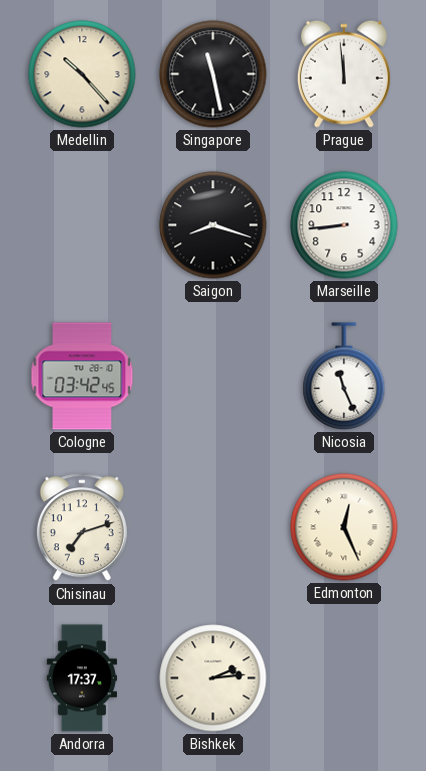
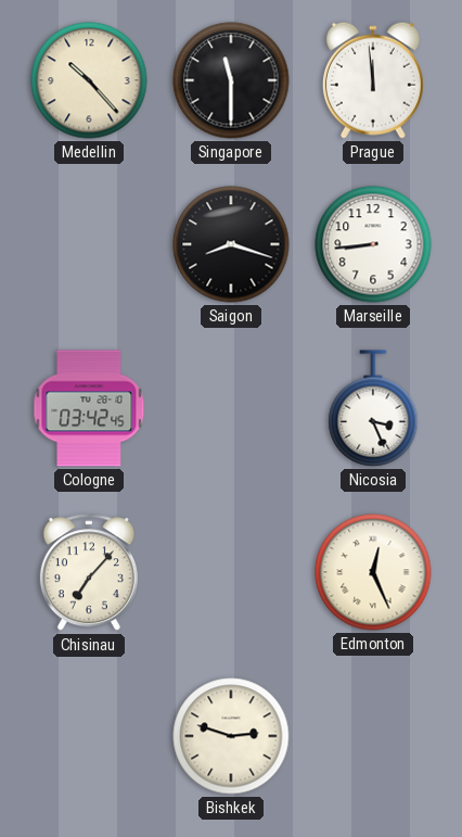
Singapore: 11:28 -> 11:30
Nicosia: 11:26 -> 3:26
Chisinau: 7:12 -> 7:07
Andorra: 17:37 -> none
Bishkek: 2:14 -> 2:48
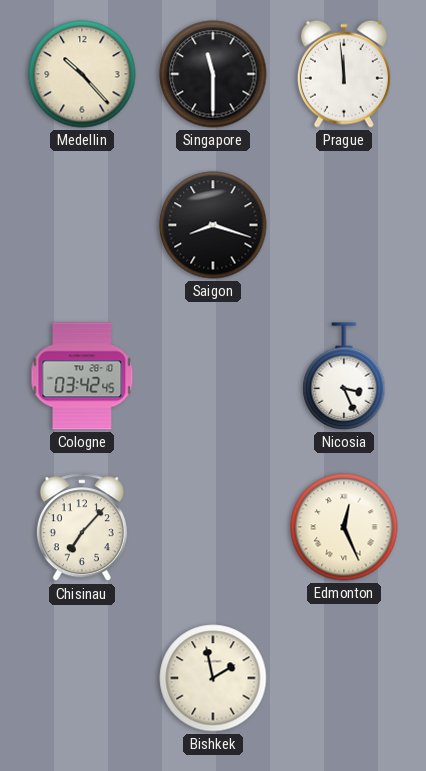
Marseille: 8:44 -> none
Bishkek: 2:48 -> 1:58
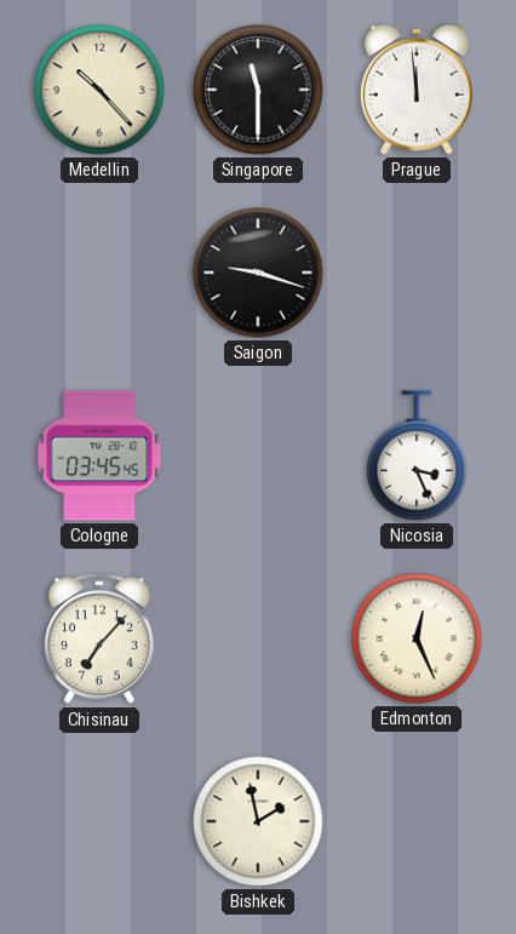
Saigon: 8:18 -> 9:18
Cologne: 03:42 -> 03:45
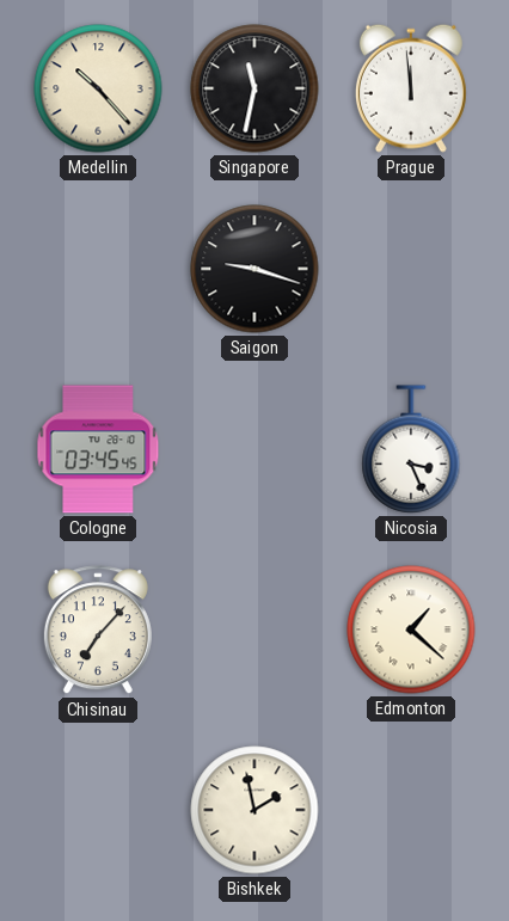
Singapore: 11:30 -> 11:32
Edmonton: 12:26 -> 1:22
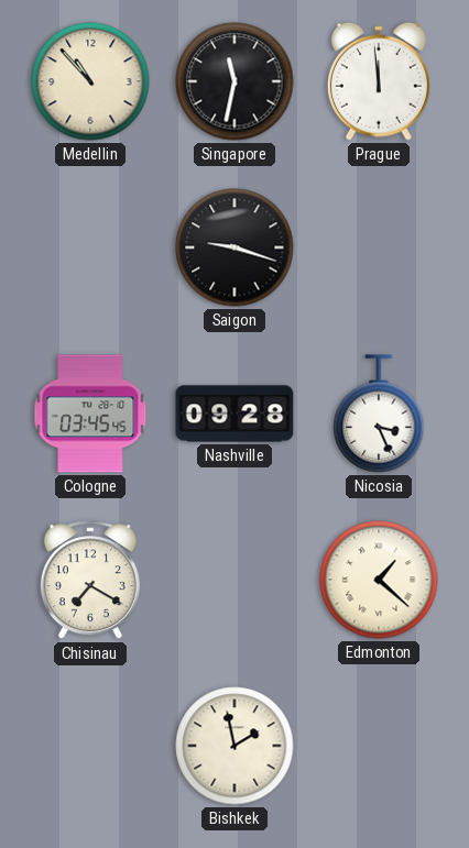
Medellin: 10:23 -> 10:53
Nashville: none -> 09:28
Chisinau: 7:07 -> 7:20
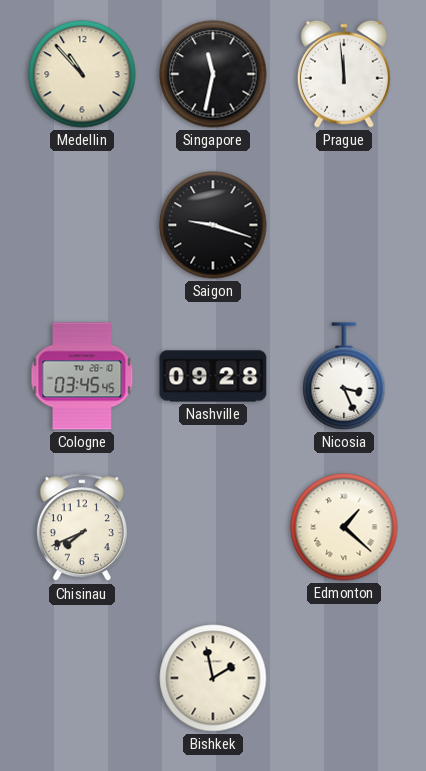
Chisinau: 7:20 -> 7:41
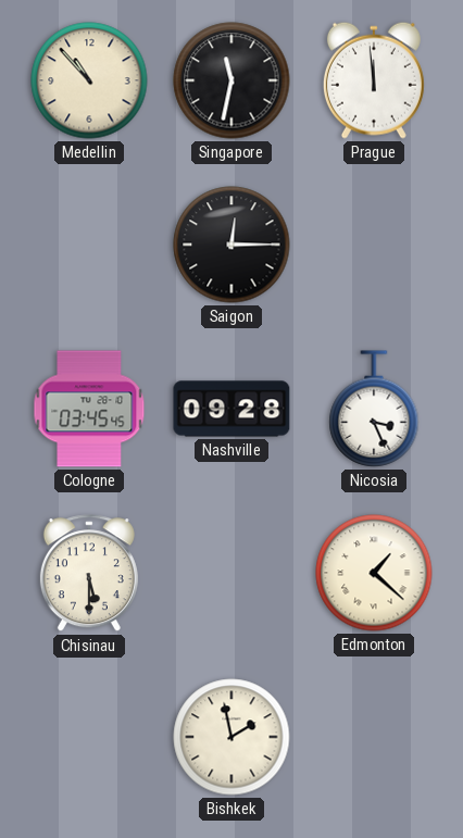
Saigon: 9:18 -> 12:15
Chisinau: 7:41 -> 5:30
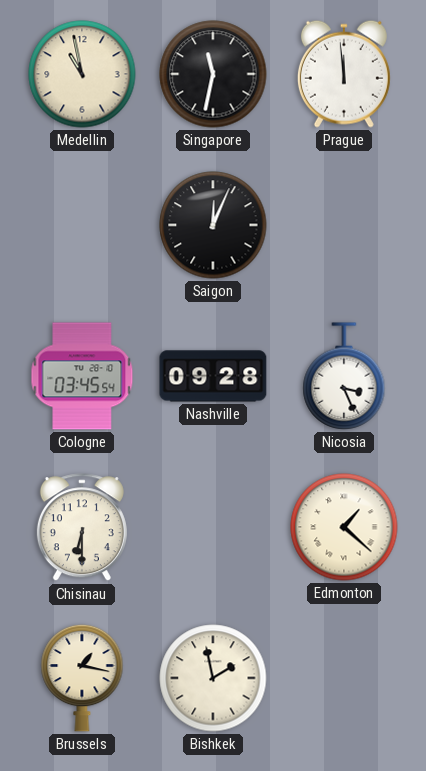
Medellin: 10:53 -> 10:58
Saigon: 12:15 -> 12:04
Cologne: 03:45:45 -> 03:45:54
Chisinau: 5:30 -> 6:30
Brussels: none -> 1:17
